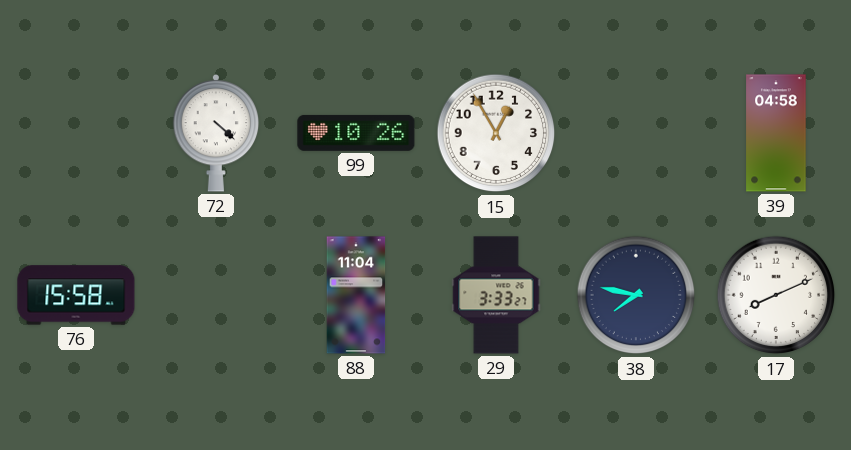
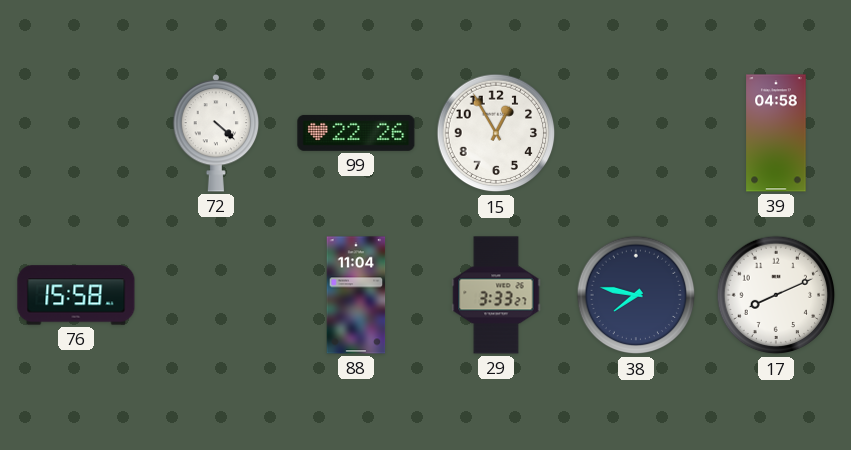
99: 10:26 -> 22:26
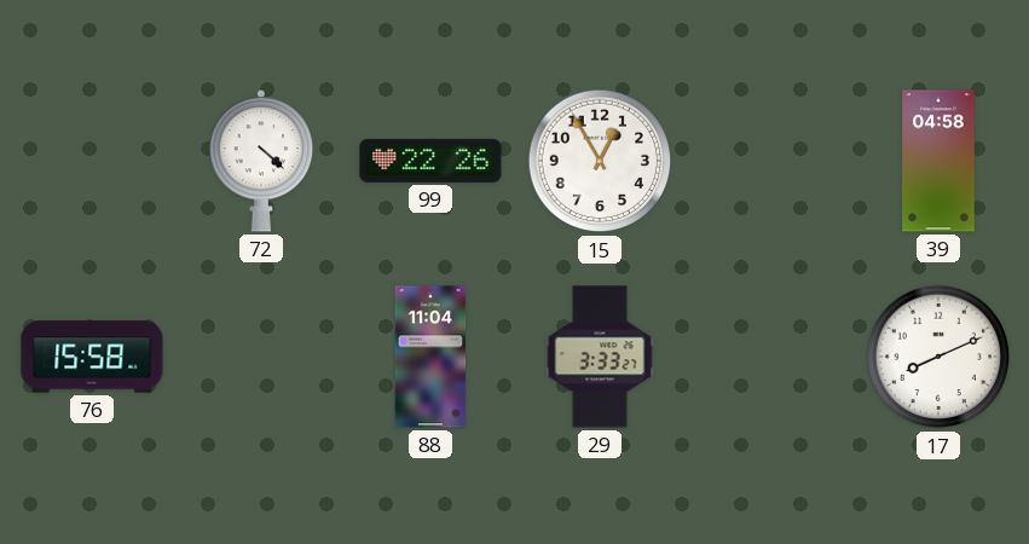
38: 7:47 -> none
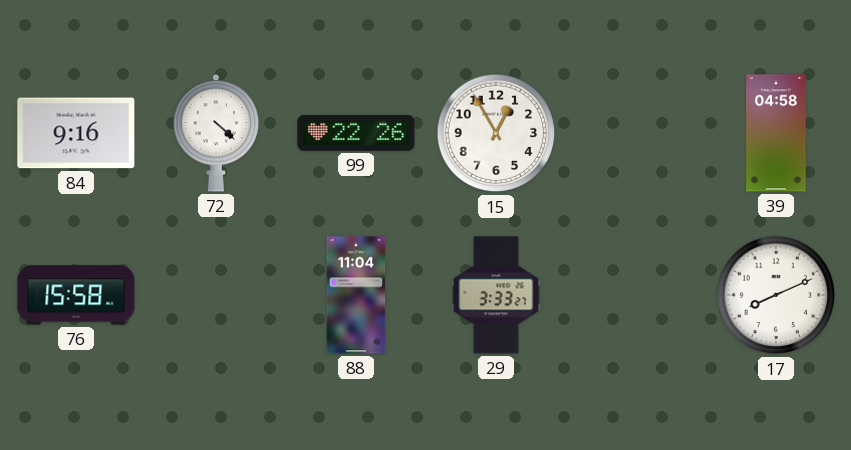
84: none -> 9:16
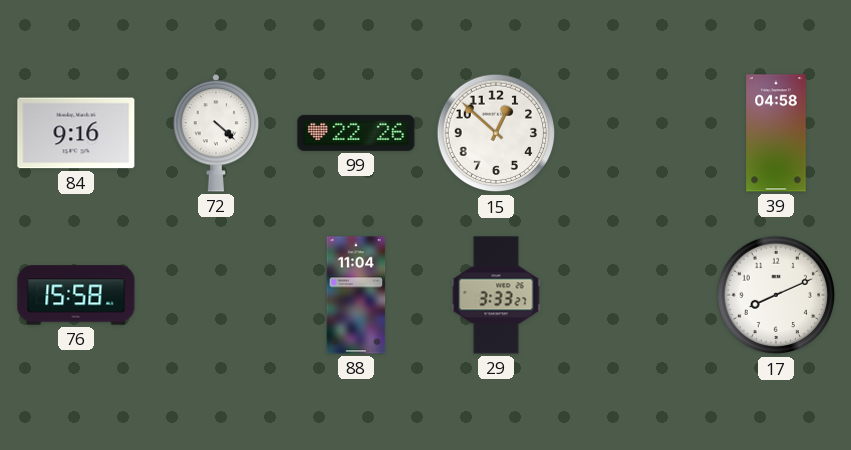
15: 12:55 -> 12:52
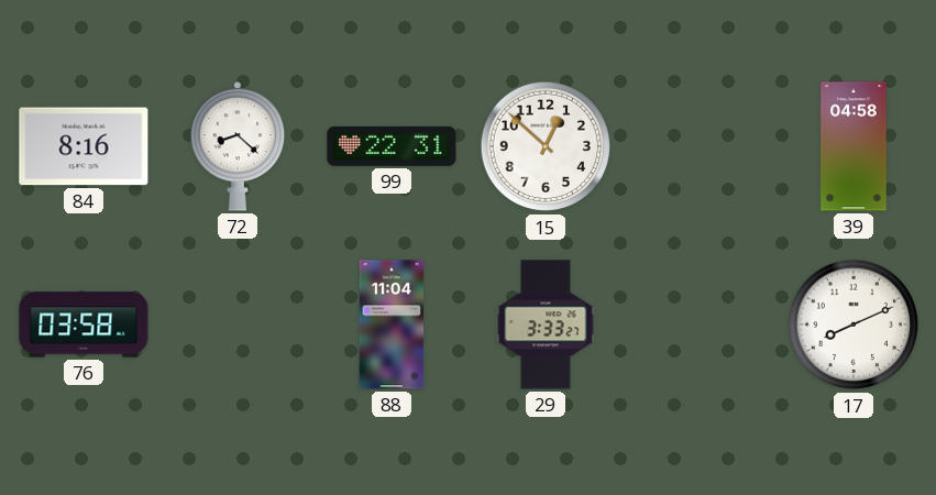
84: 9:16 -> 8:16
72: 4:22 -> 8:22
99: 22:26 -> 22:31
76: 15:58 -> 03:58
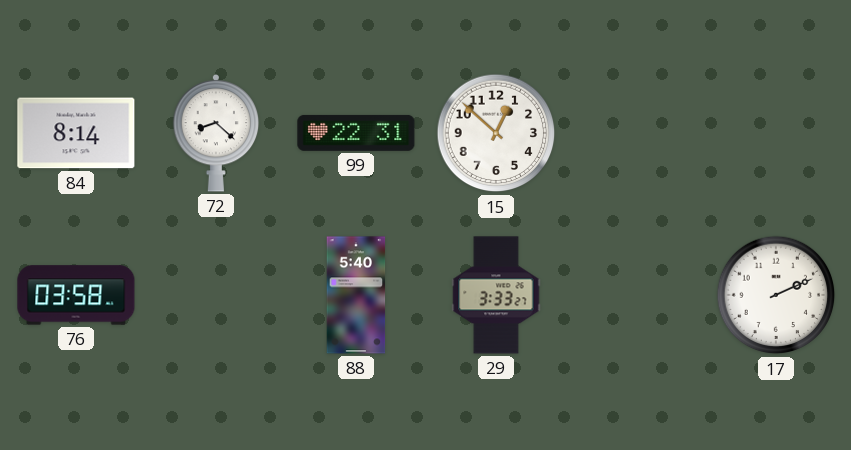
84: 8:16 -> 8:14
39: 04:58 -> none
88: 11:04 -> 5:40
17: 8:11 -> 2:11
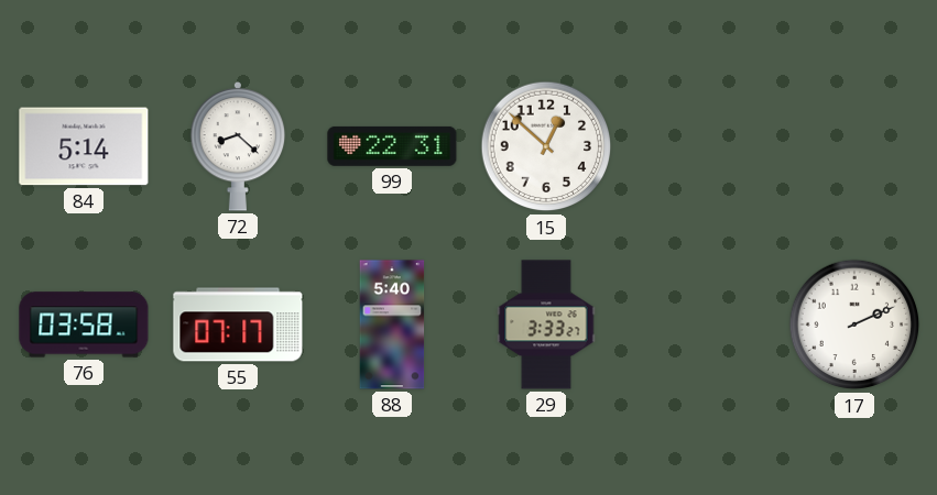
84: 8:14 -> 5:14
55: none -> 07:17
